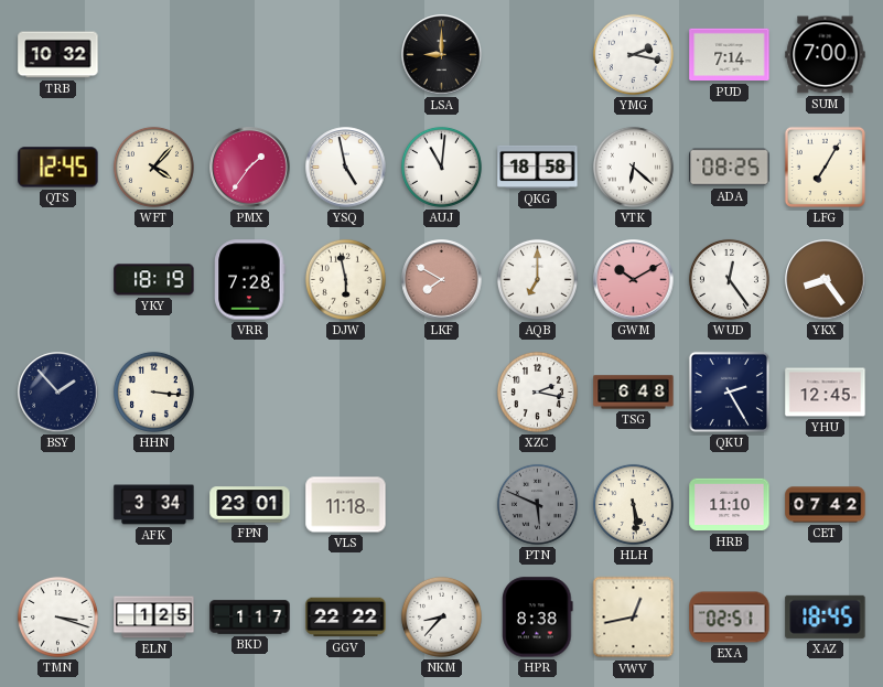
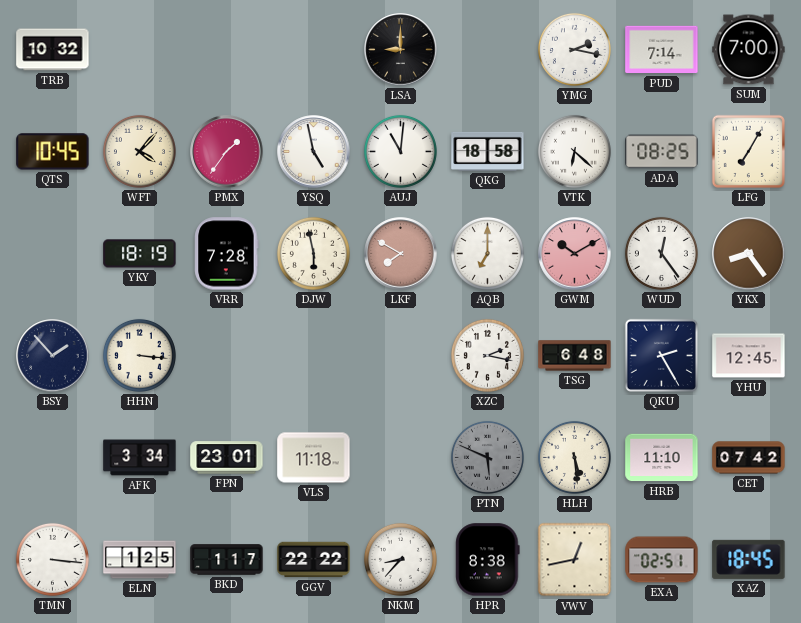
QTS: 12:45 -> 10:45
TMN: 3:18 -> 3:16
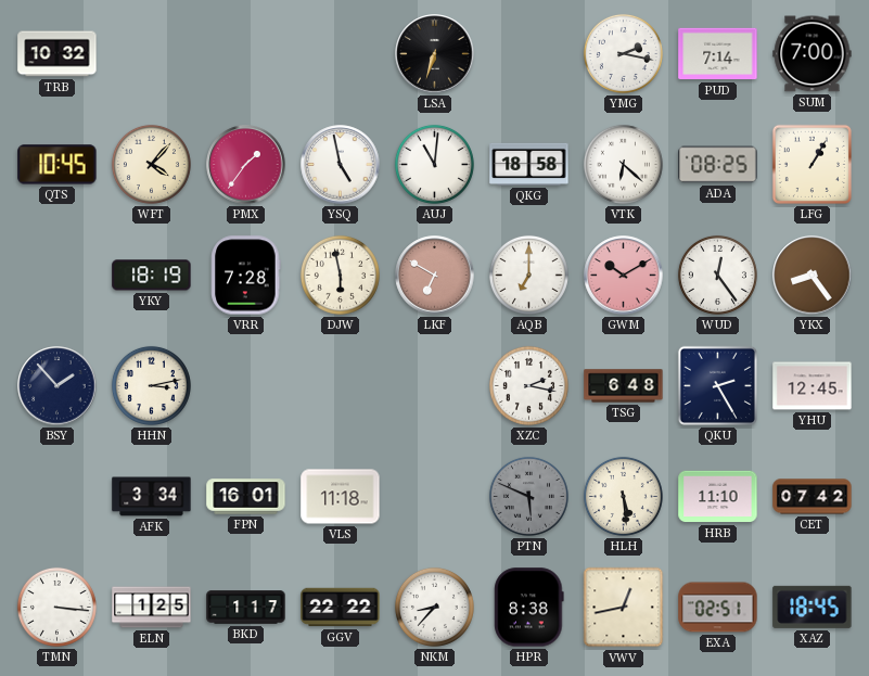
LSA: 9:00 -> 6:33
LFG: 7:05 -> 1:05
LKF: 7:50 -> 6:50
HHN: 3:16 -> 3:13
FPN: 23:01 -> 16:01
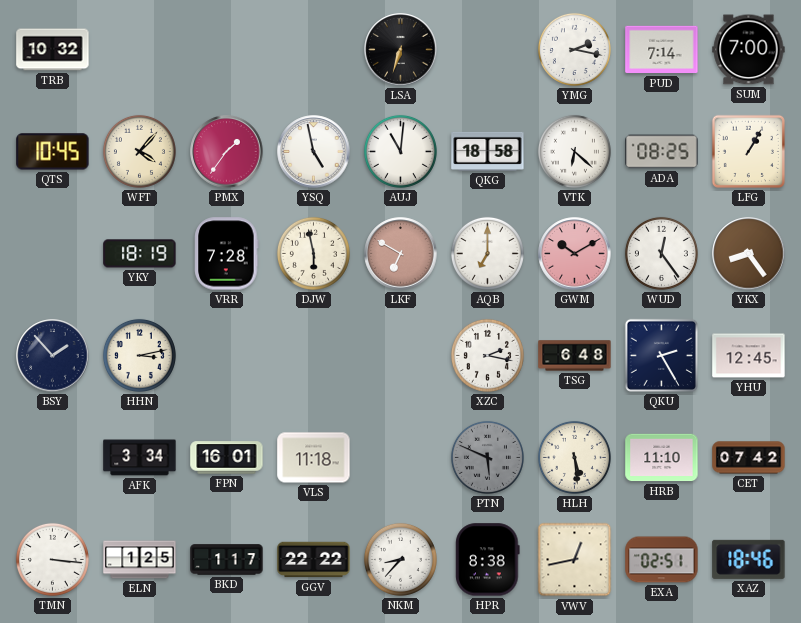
XAZ: 18:45 -> 18:46
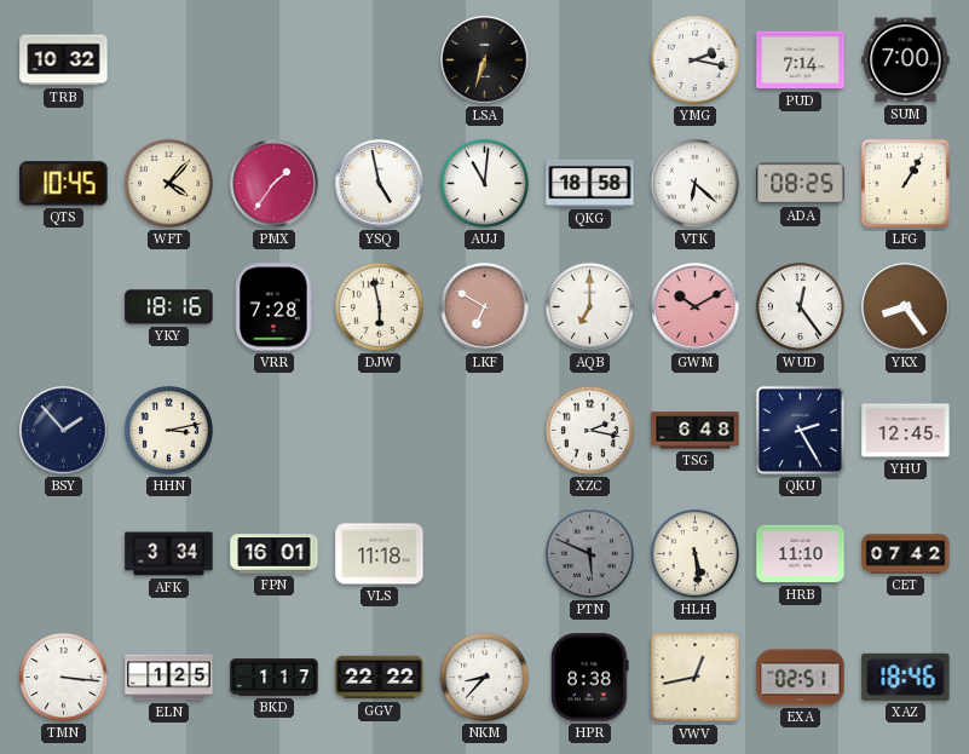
YKY: 18:19 -> 18:16
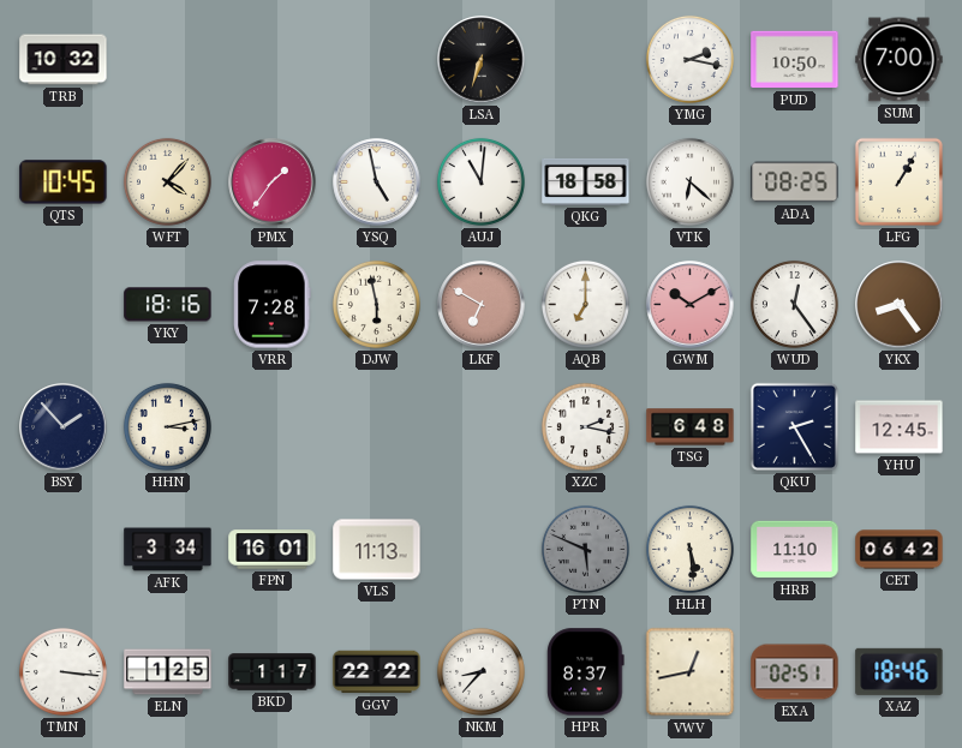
PUD: 7:14 -> 10:50
VLS: 11:18 -> 11:13
CET: 07:42 -> 06:42
HPR: 8:38 -> 8:37
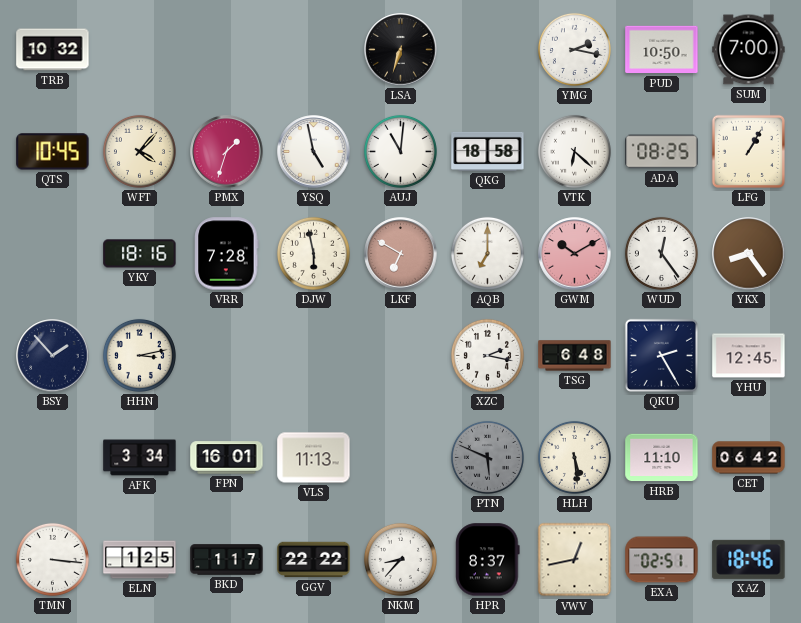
PMX: 1:36 -> 1:33
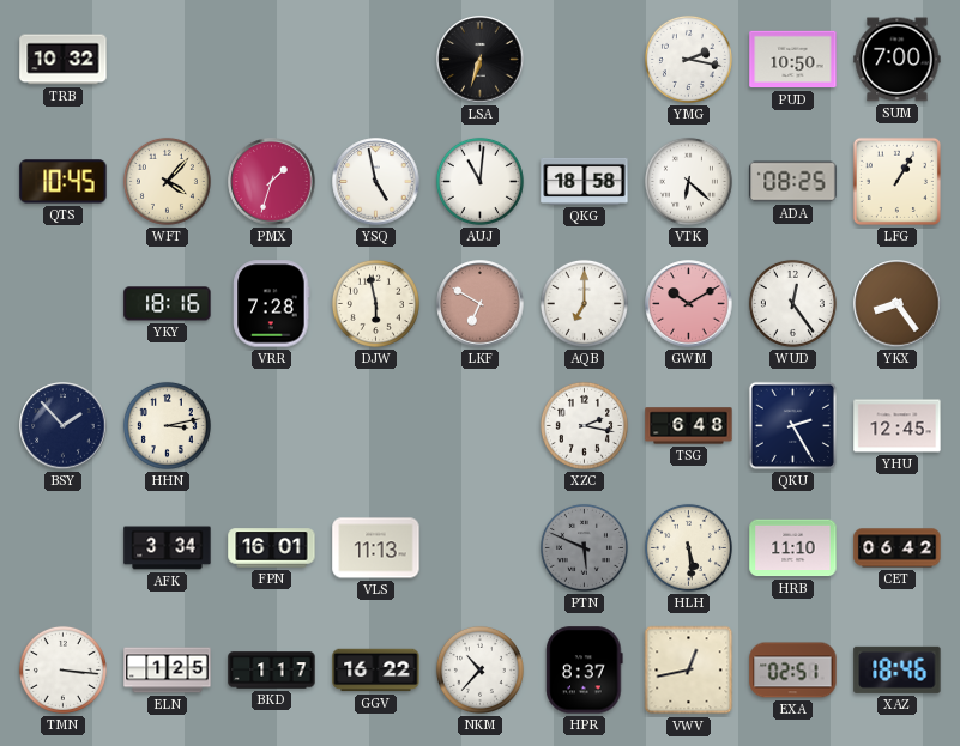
GGV: 22:22 -> 16:22
NKM: 8:37 -> 10:37
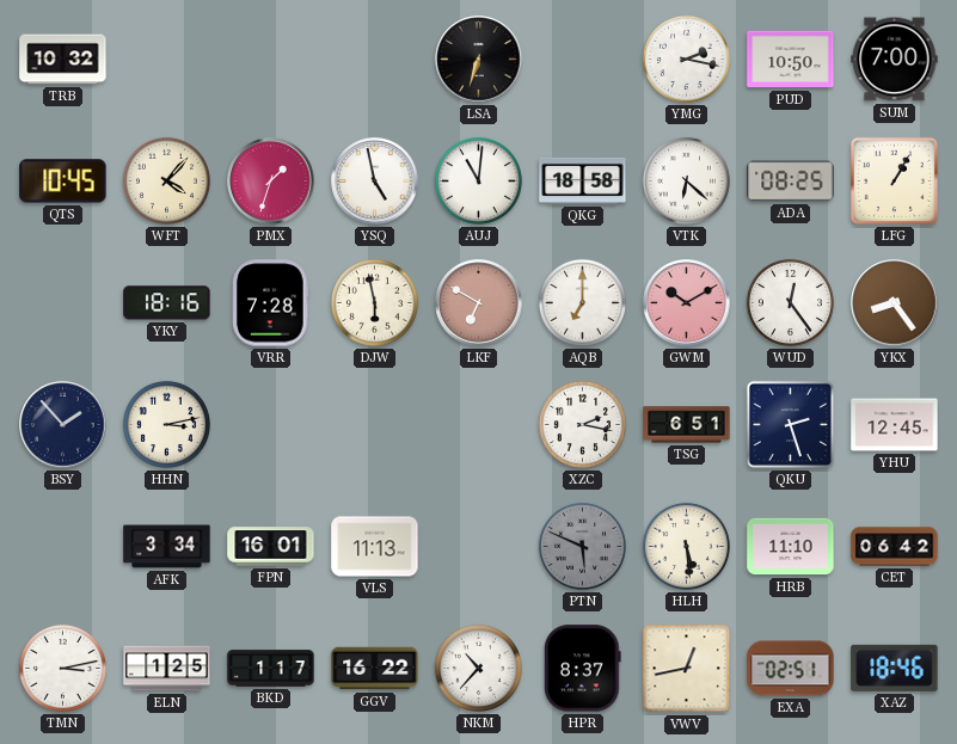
TSG: 6:48 -> 6:51
QKU: 2:25 -> 2:27
TMN: 3:16 -> 3:13
